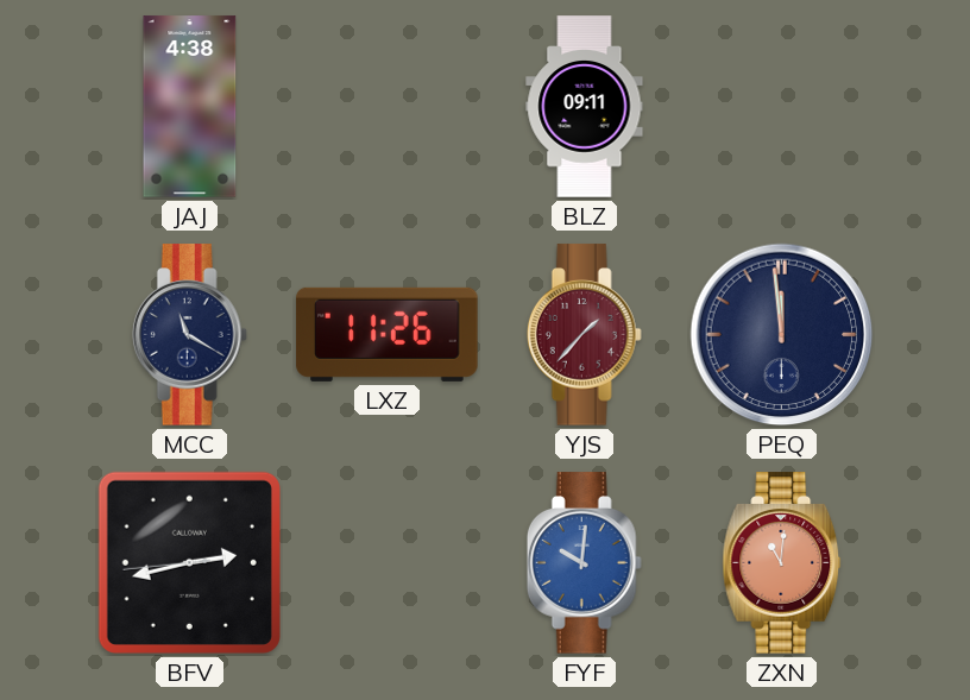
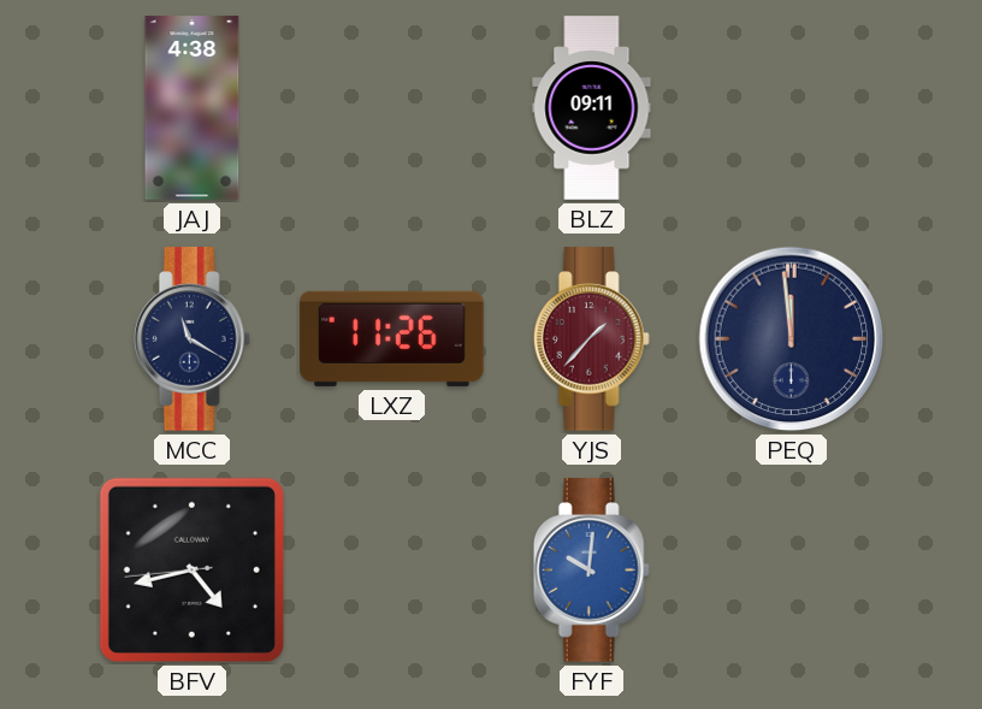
BFV: 2:42 -> 4:42
ZXN: 11:01 -> none
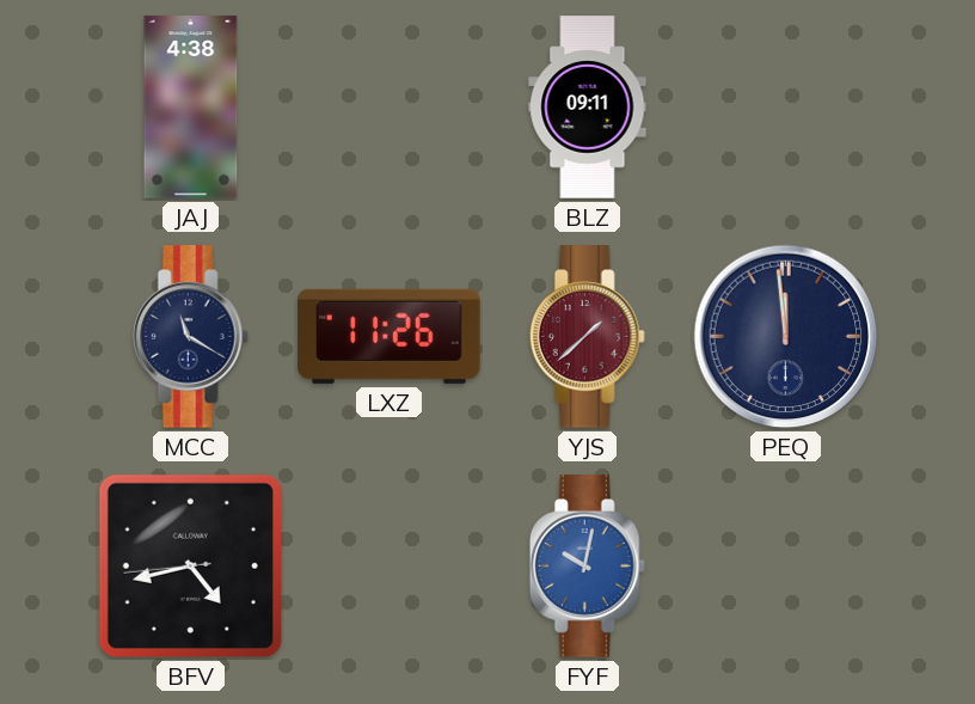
YJS: 1:37 -> 1:38
FYF: 10:01 -> 10:02
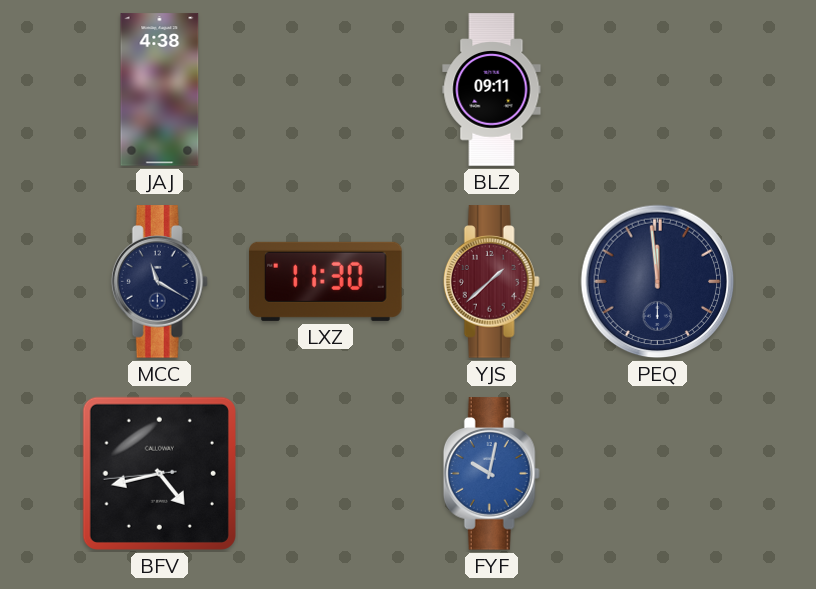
LXZ: 11:26 -> 11:30
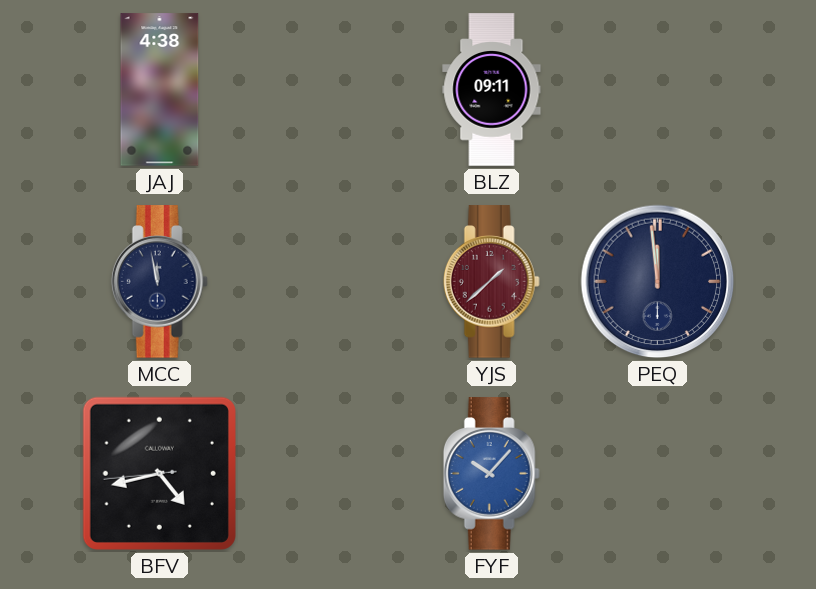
MCC: 11:20 -> 11:58
LXZ: 11:30 -> none
FYF: 10:02 -> 10:07
